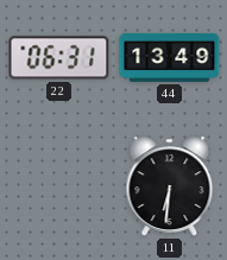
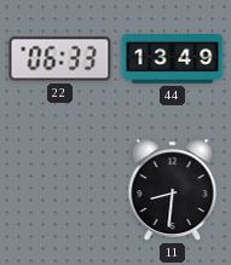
22: 06:31 -> 06:33
11: 6:31 -> 8:31
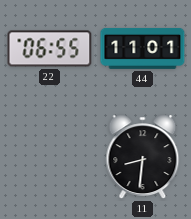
22: 06:33 -> 06:55
44: 13:49 -> 11:01
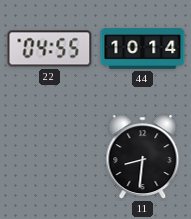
22: 06:55 -> 04:55
44: 11:01 -> 10:14
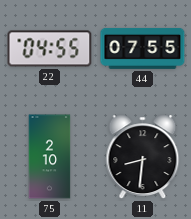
44: 10:14 -> 07:55
75: none -> 2:10
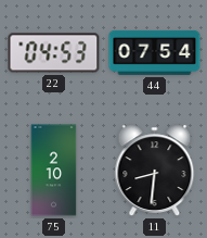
22: 04:55 -> 04:53
44: 07:55 -> 07:54
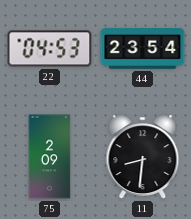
44: 07:54 -> 23:54
75: 2:10 -> 2:09
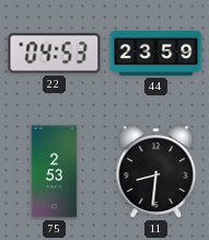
44: 23:54 -> 23:59
75: 2:09 -> 2:53
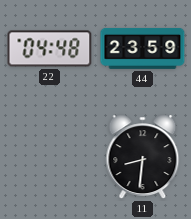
22: 04:53 -> 04:48
75: 2:53 -> none
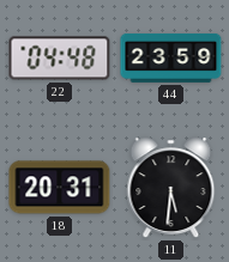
18: none -> 20:31
11: 8:31 -> 5:31
